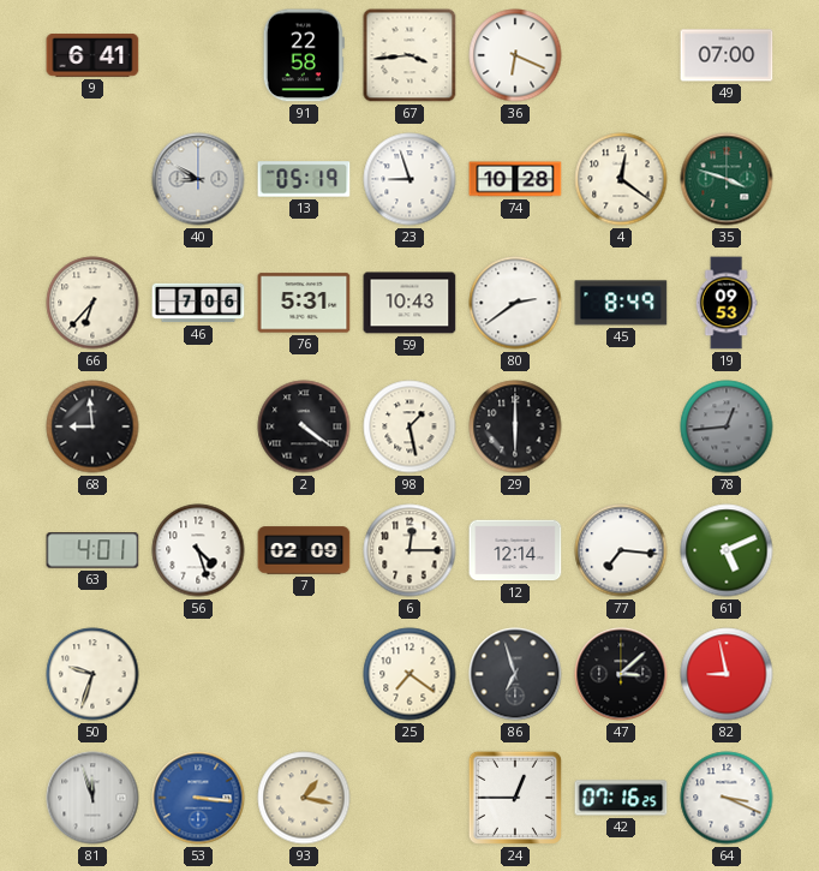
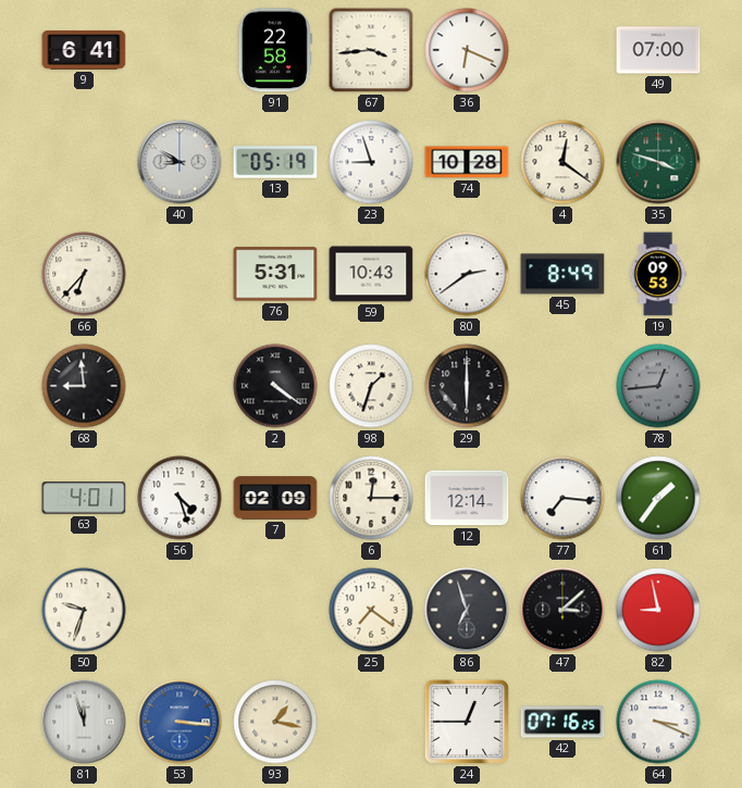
46: 7:06 -> none
98: 1:28 -> 1:33
61: 5:11 -> 1:36
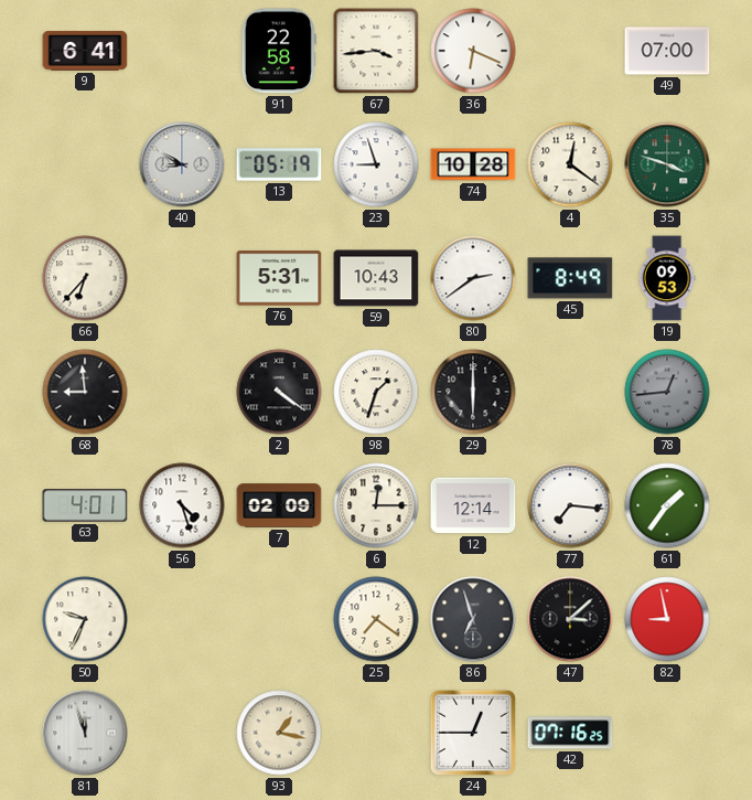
50: 9:33 -> 9:34
53: 3:16 -> none
64: 3:19 -> none
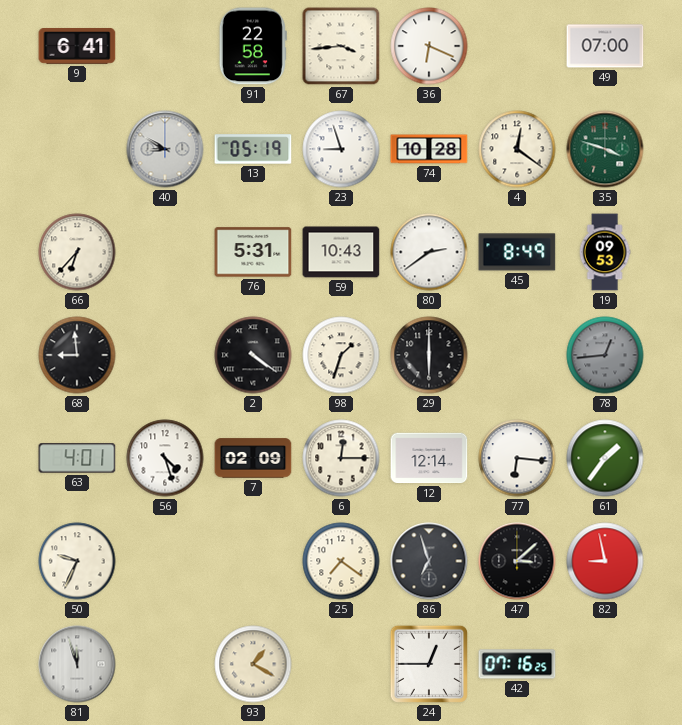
77: 7:16 -> 6:16
93: 1:17 -> 1:20
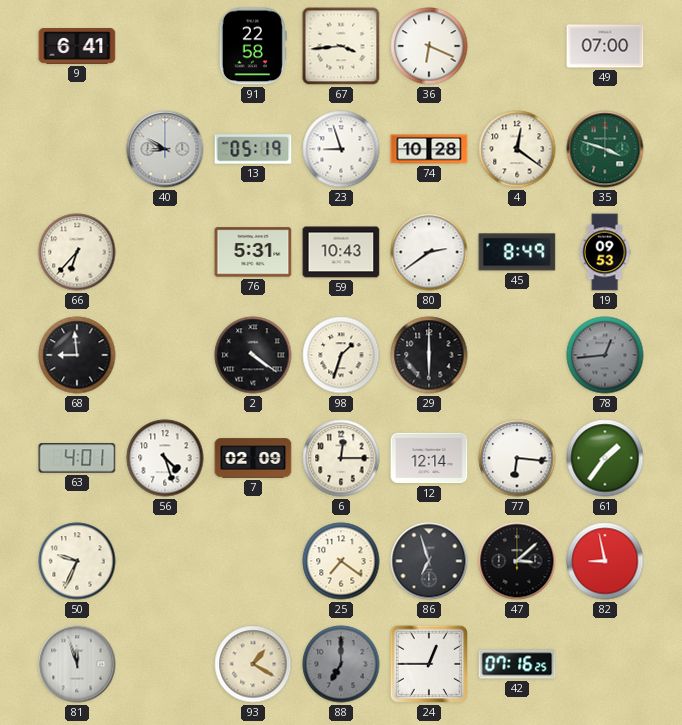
88: none -> 7:00
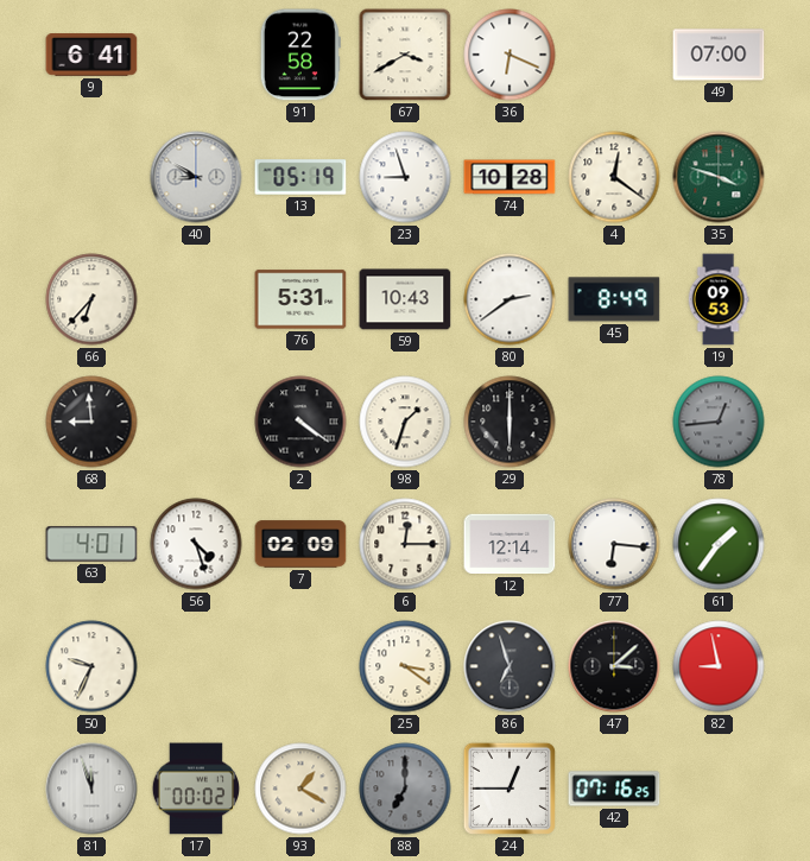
67: 3:44 -> 3:40
25: 7:21 -> 3:21
17: none -> 00:02
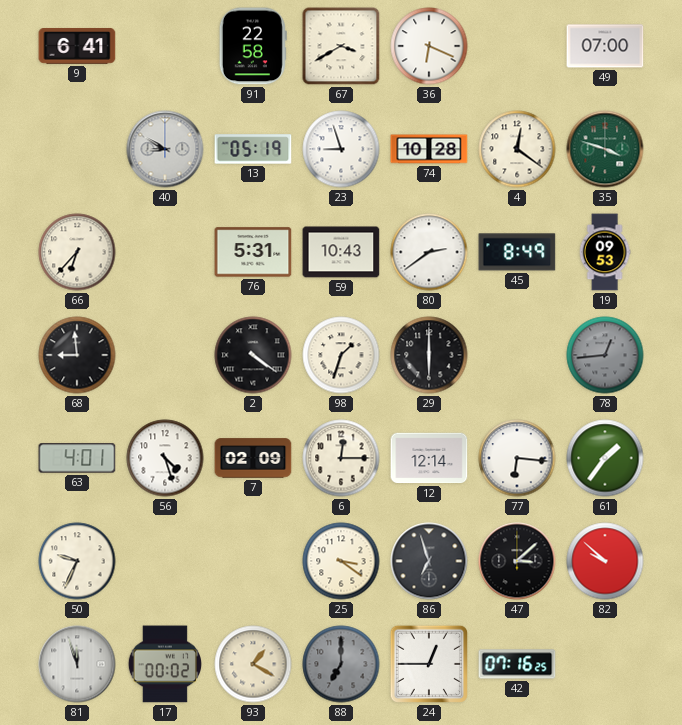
82: 8:58 -> 9:52
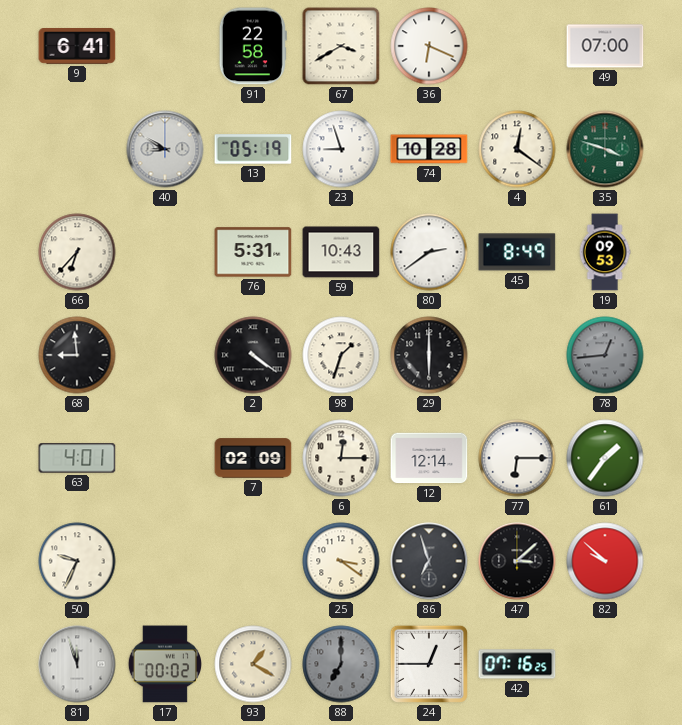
56: 4:27 -> none
77: 6:16 -> 6:15
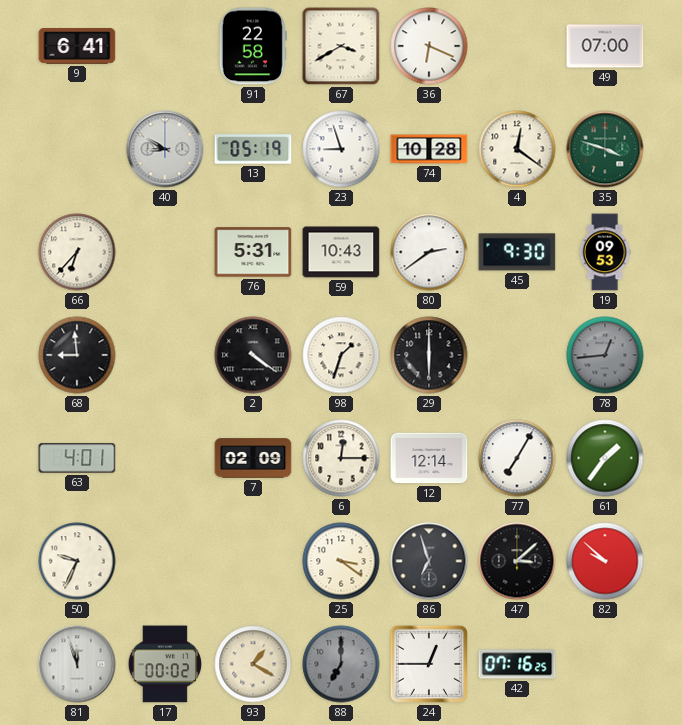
45: 8:49 -> 9:30
77: 6:15 -> 7:05
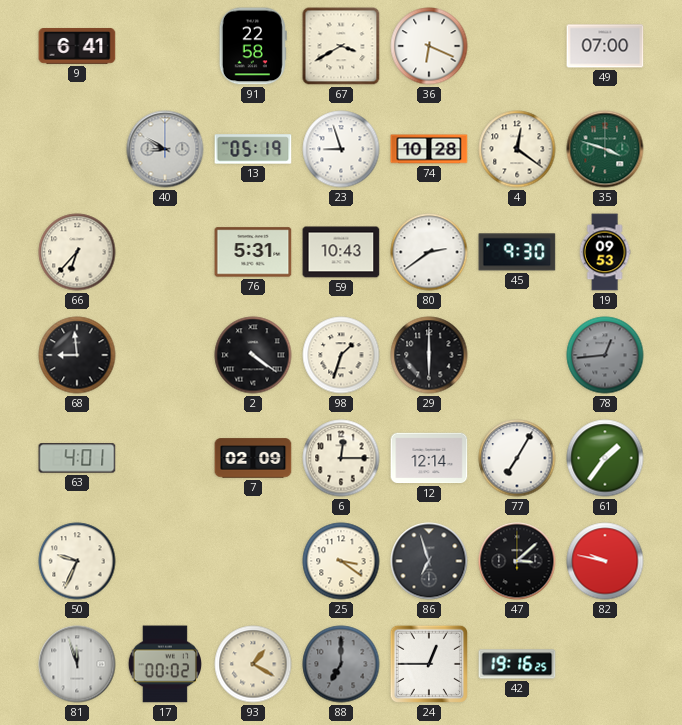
82: 9:52 -> 9:47
42: 07:16 -> 19:16
